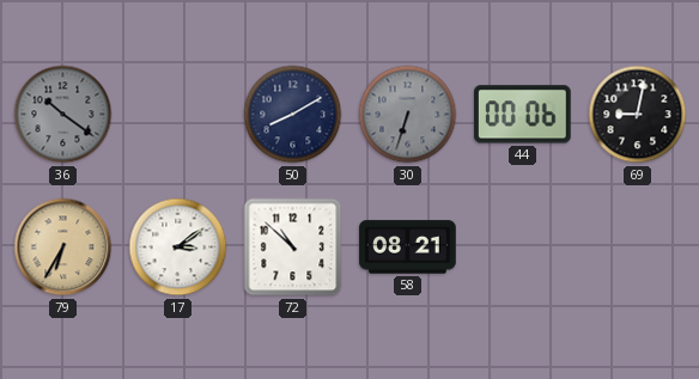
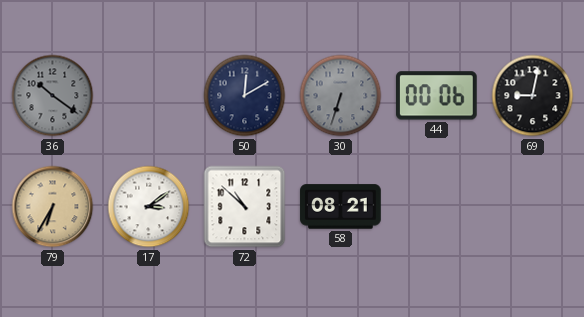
50: 8:10 -> 12:10
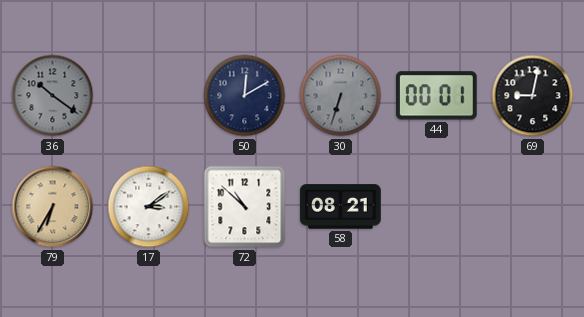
44: 00:06 -> 00:01
